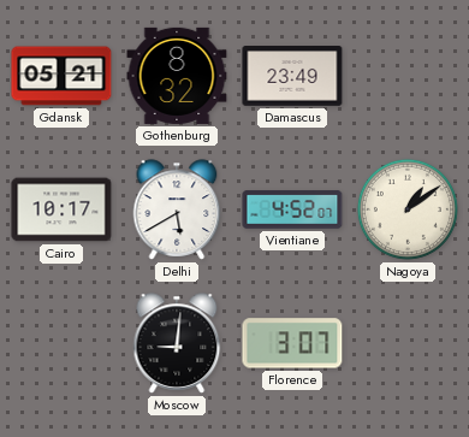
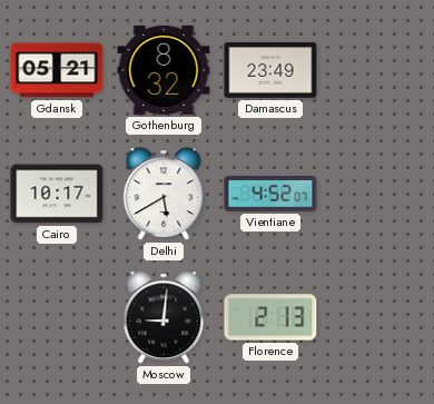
Nagoya: 1:09 -> none
Florence: 3:07 -> 2:13
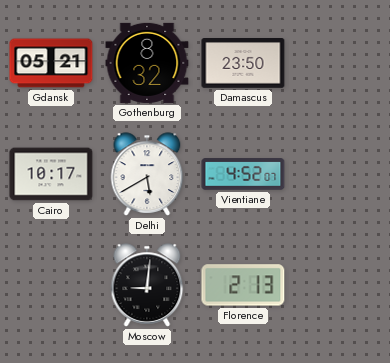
Damascus: 23:49 -> 23:50
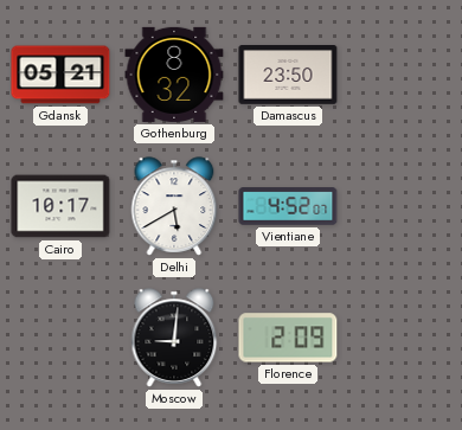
Florence: 2:13 -> 2:09
